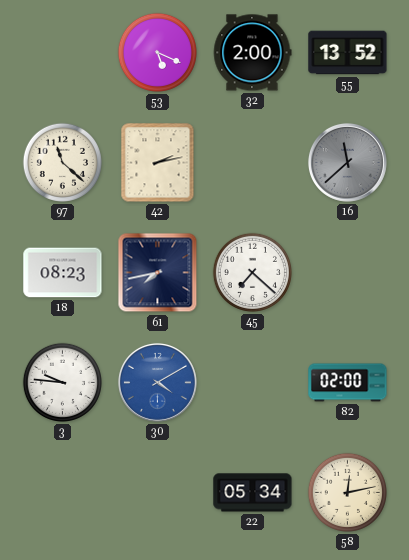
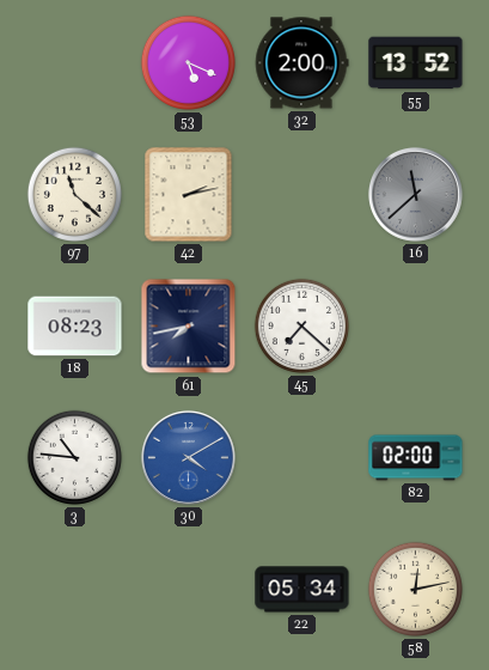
3: 9:46 -> 10:46
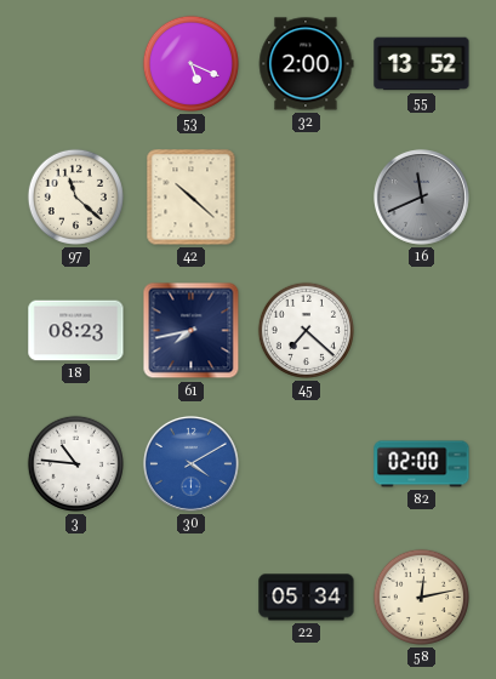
42: 2:13 -> 10:22
16: 11:38 -> 11:41
